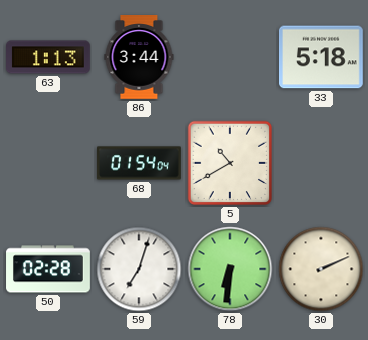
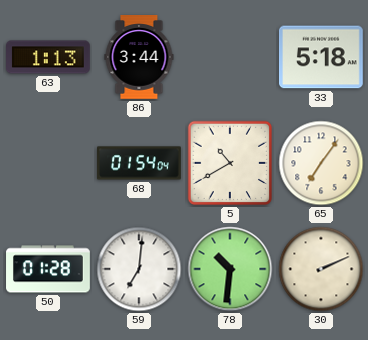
65: none -> 7:06
50: 02:28 -> 01:28
59: 7:03 -> 7:01
78: 6:31 -> 10:31
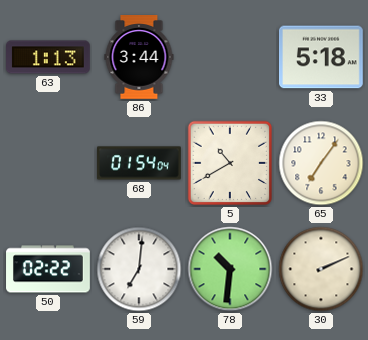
50: 01:28 -> 02:22
